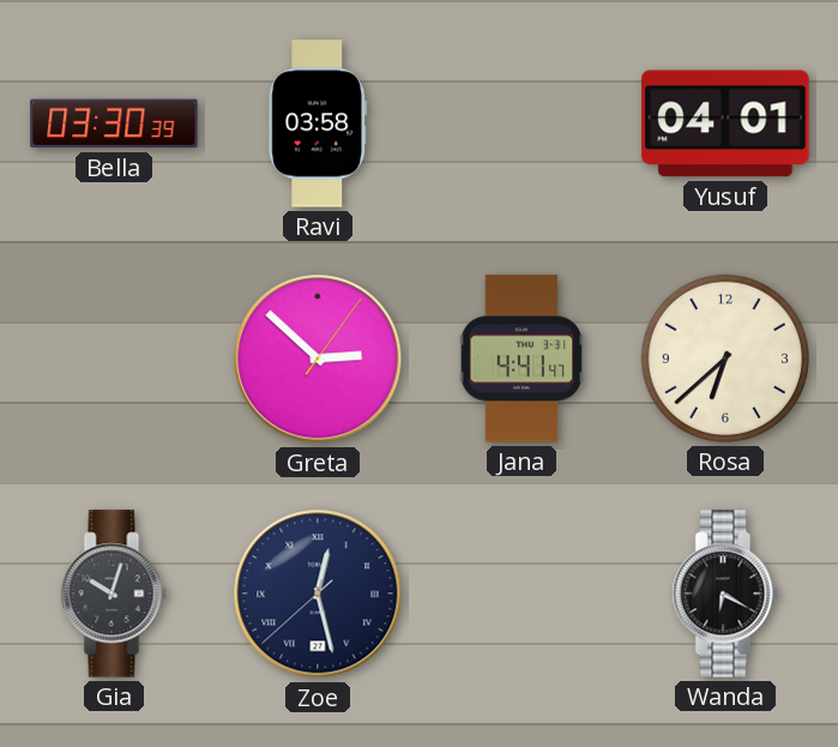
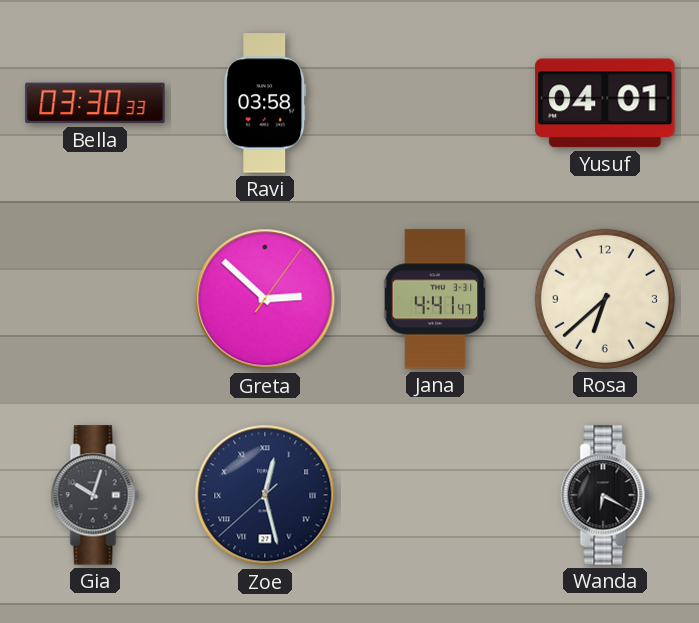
Bella: 03:30:39 -> 03:30:33
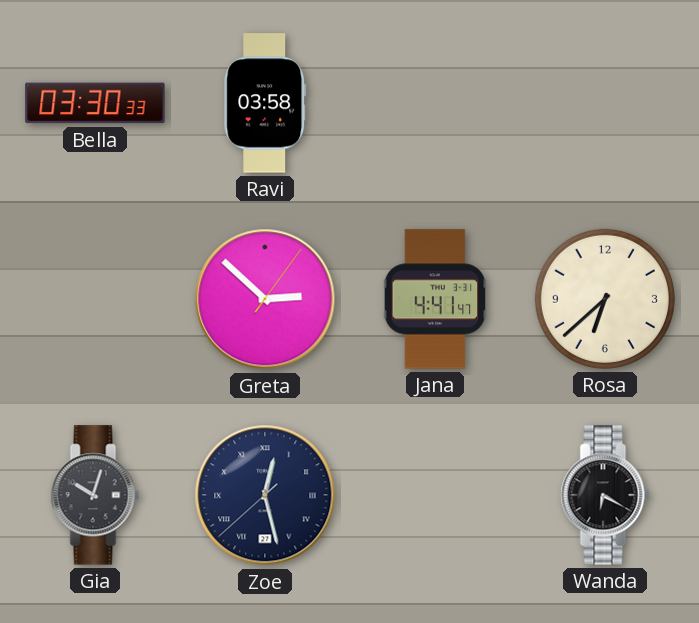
Yusuf: 04:01 -> none
